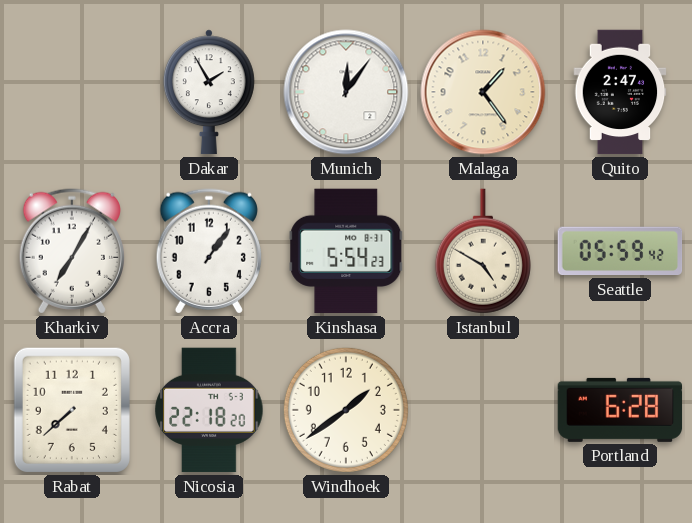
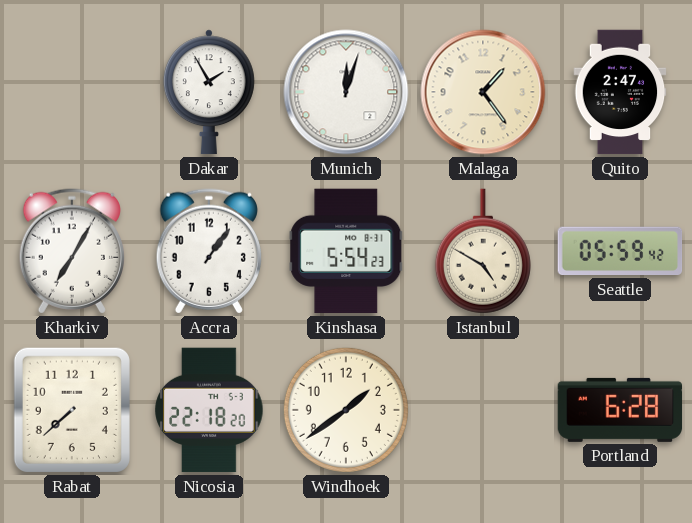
Munich: 12:06 -> 12:03
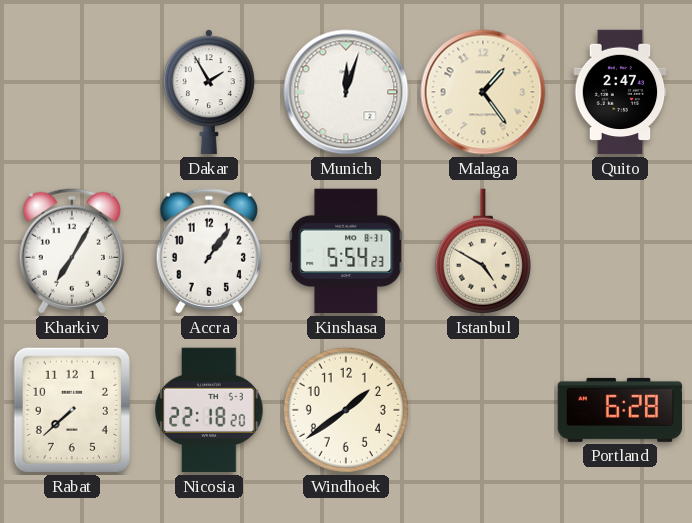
Seattle: 05:59 -> none
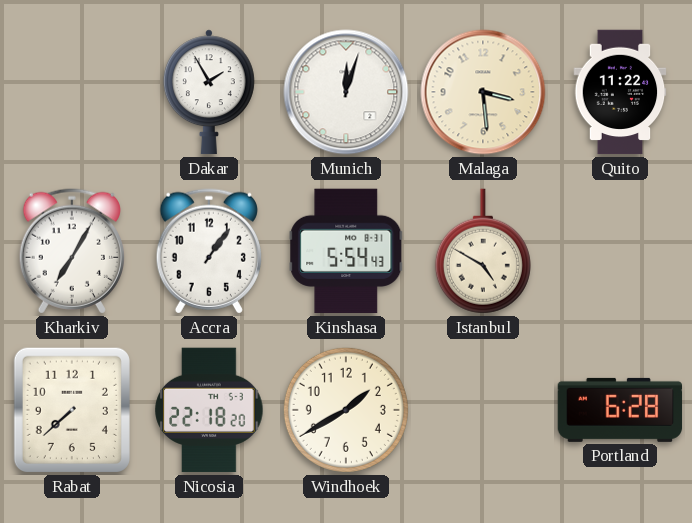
Malaga: 1:24 -> 3:29
Quito: 2:47 -> 11:22
Kinshasa: 5:54:23 -> 5:54:43
Windhoek: 1:39 -> 1:40
